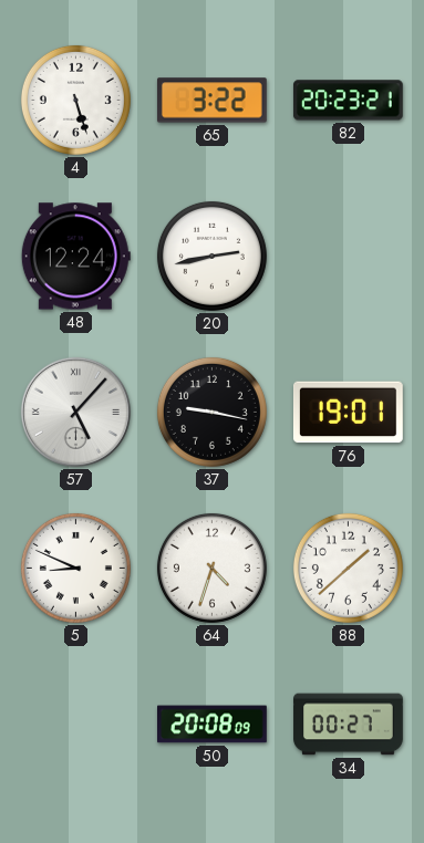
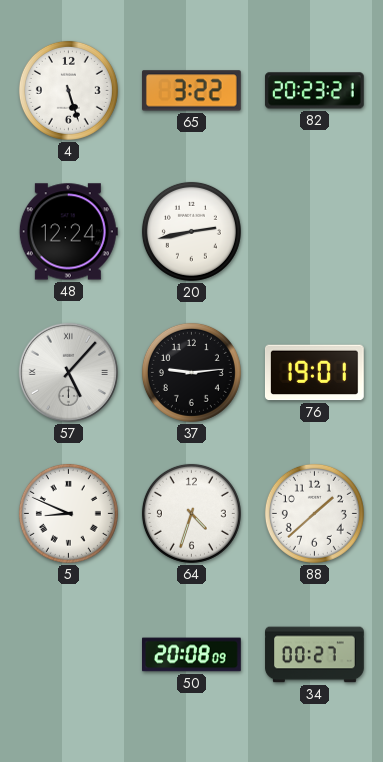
37: 9:17 -> 9:14
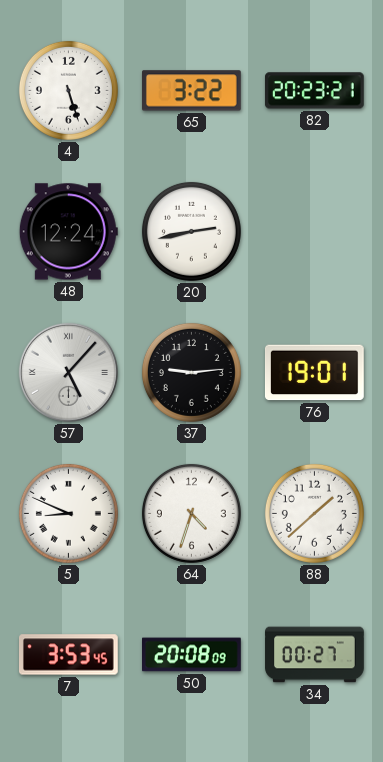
7: none -> 3:53
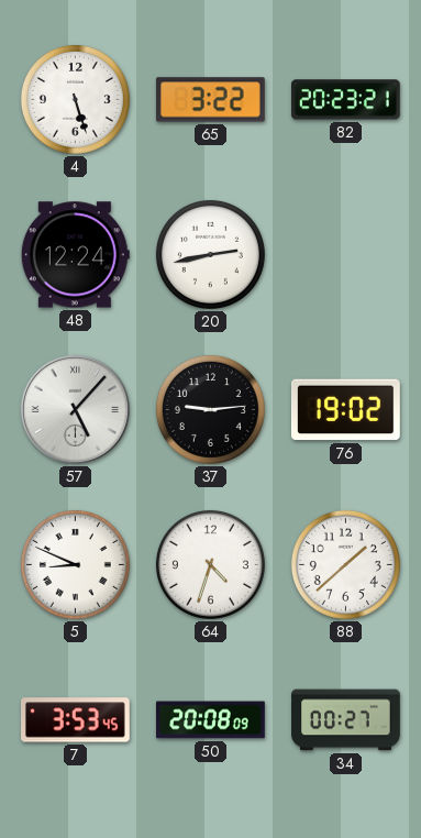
76: 19:01 -> 19:02
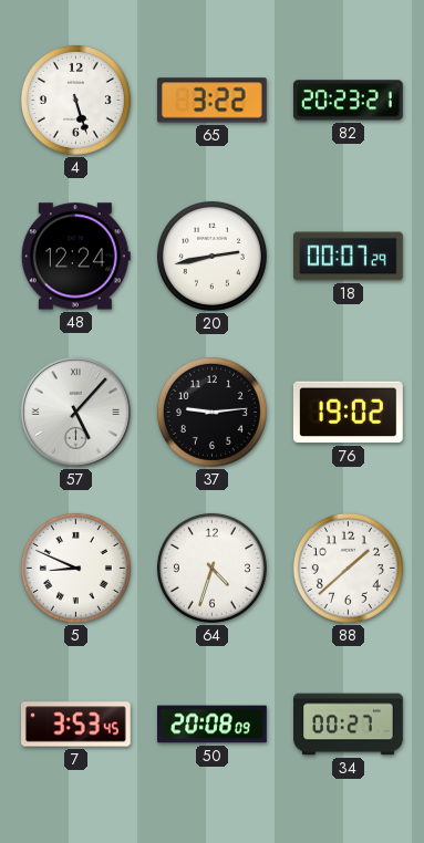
18: none -> 00:07
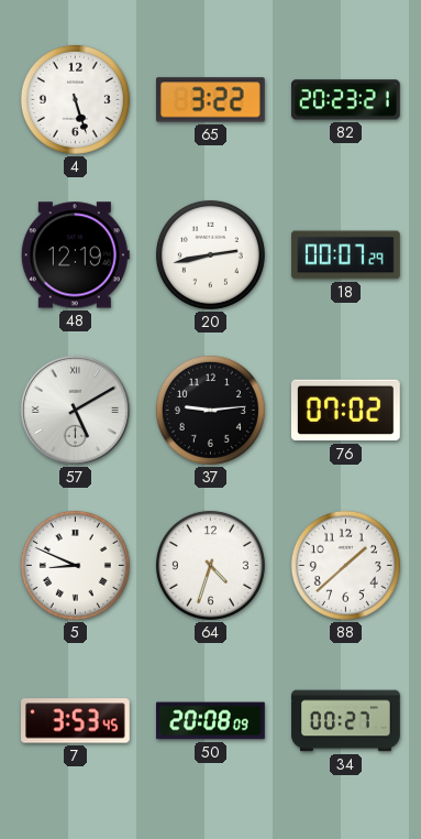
48: 12:24 -> 12:19
57: 5:07 -> 5:10
76: 19:02 -> 07:02
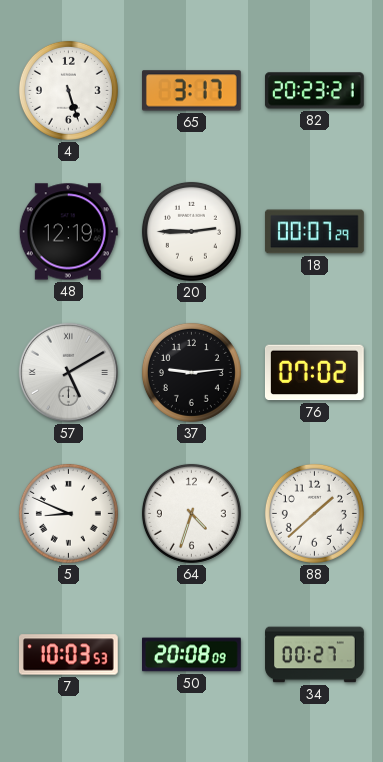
65: 3:22 -> 3:17
20: 2:43 -> 2:45
7: 3:53 -> 10:03
